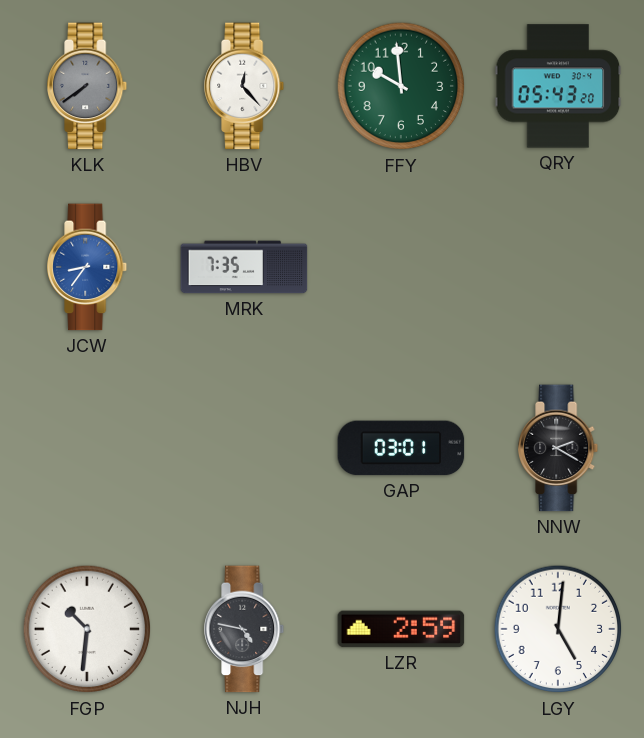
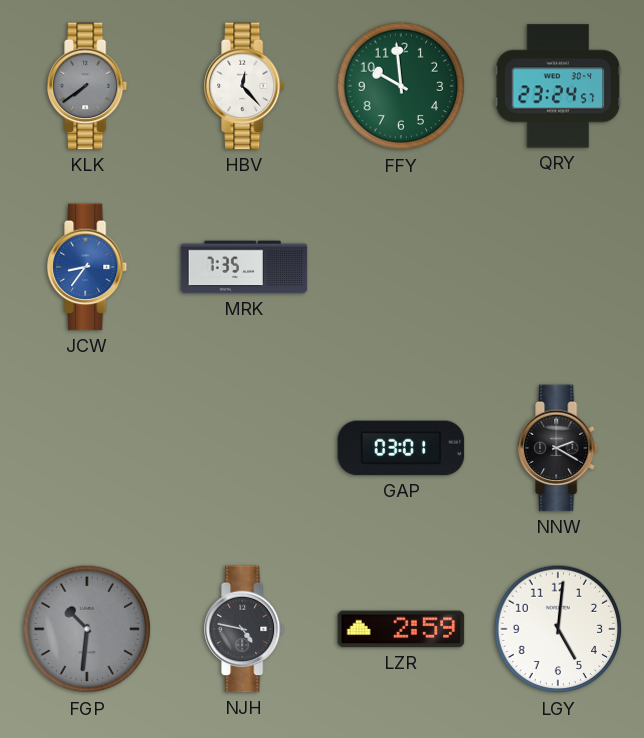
QRY: 05:43 -> 23:24
FGP dial: white -> grey
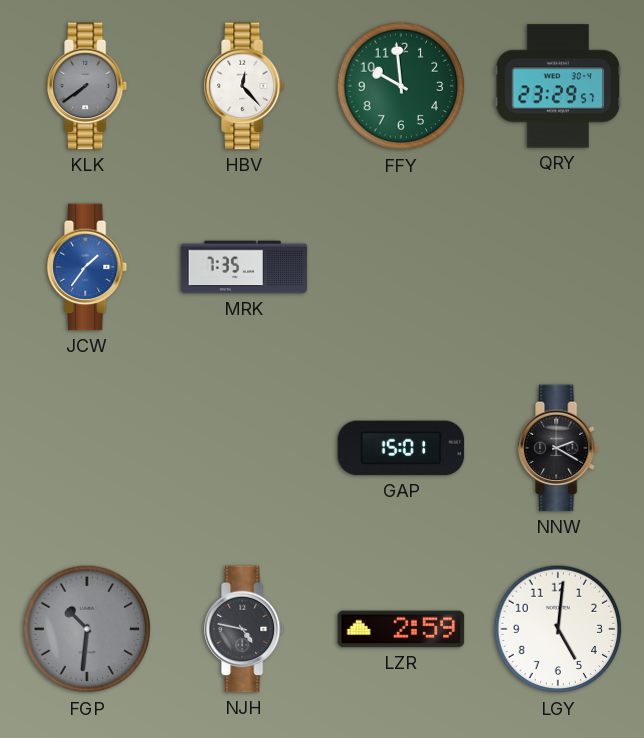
QRY: 23:24 -> 23:29
JCW: 8:36 -> 1:36
GAP: 03:01 -> 15:01
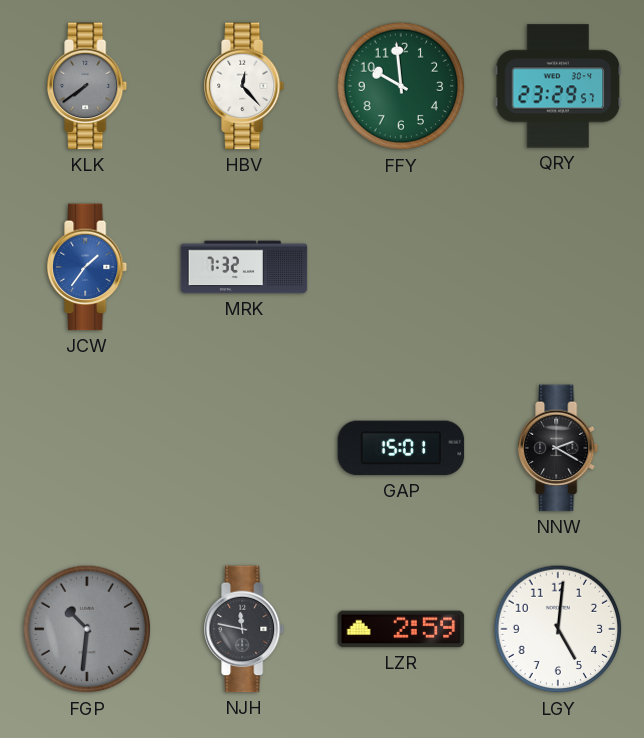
MRK: 7:35 -> 7:32
NJH: 4:47 -> 11:47
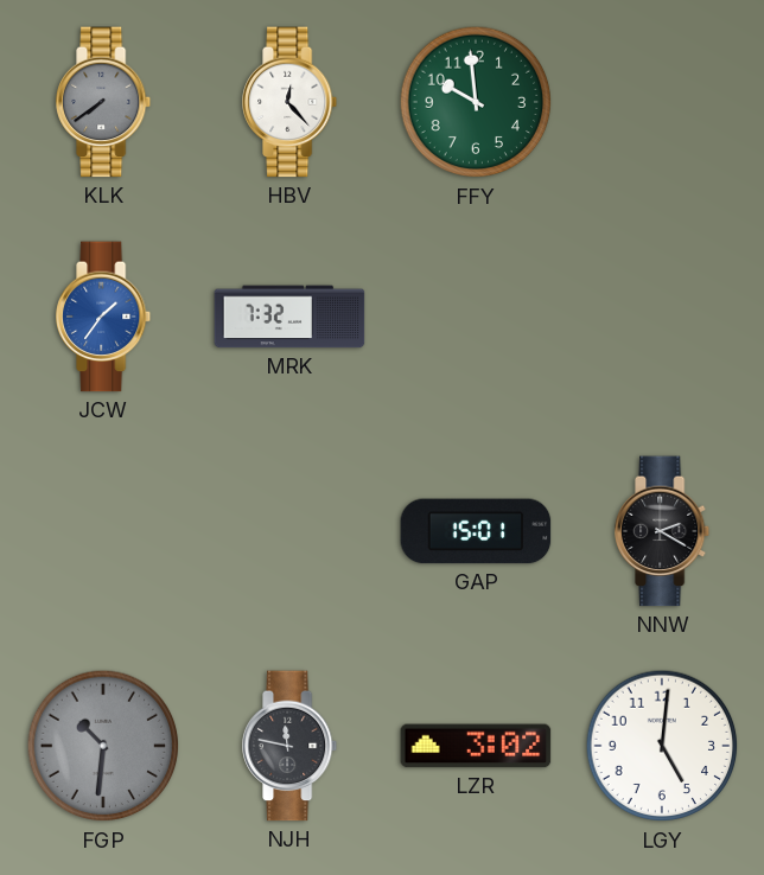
QRY: 23:29 -> none
LZR: 2:59 -> 3:02
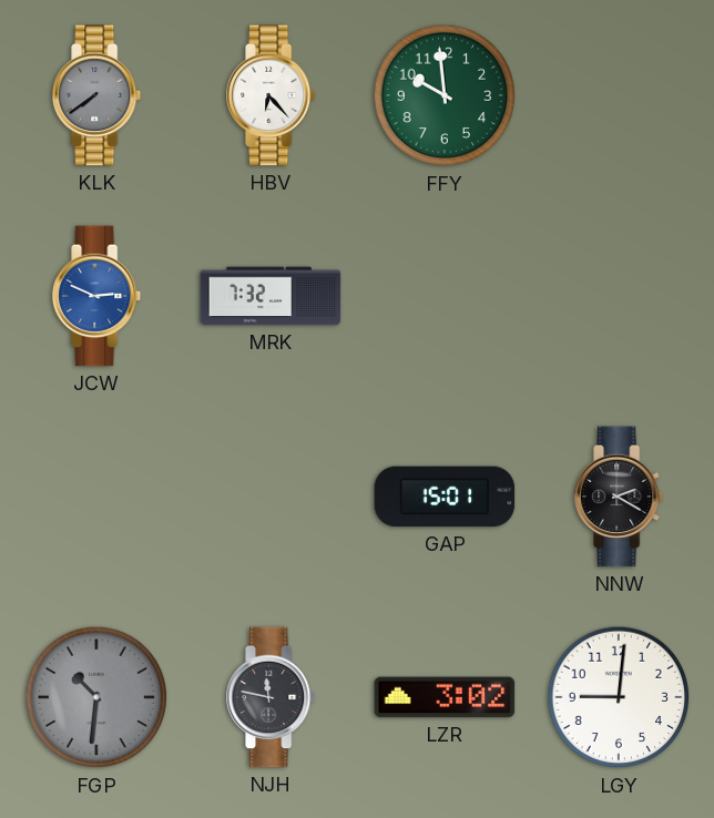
HBV: 12:23 -> 6:23
JCW: 1:36 -> 2:49
LGY: 5:01 -> 9:01
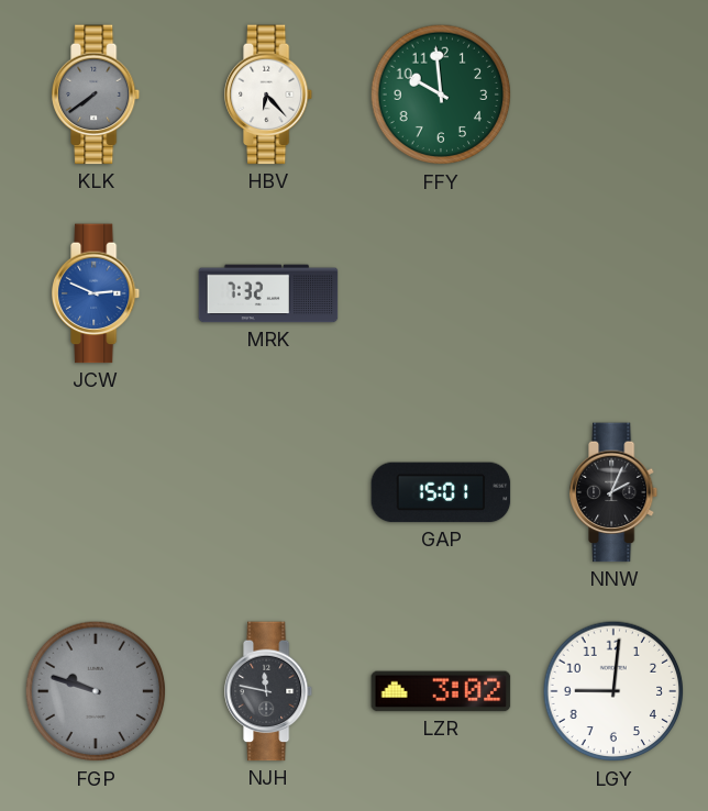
NNW: 2:20 -> 2:04
FGP: 10:31 -> 9:48
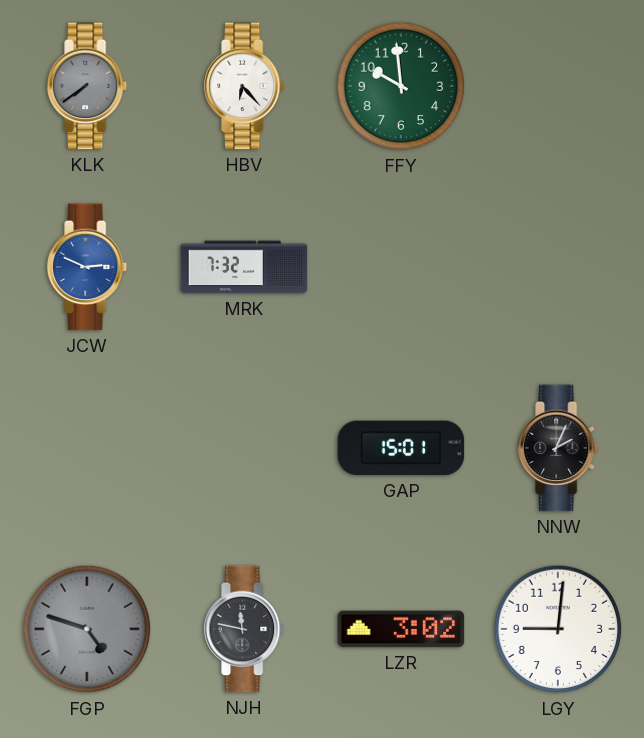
FGP: 9:48 -> 4:48
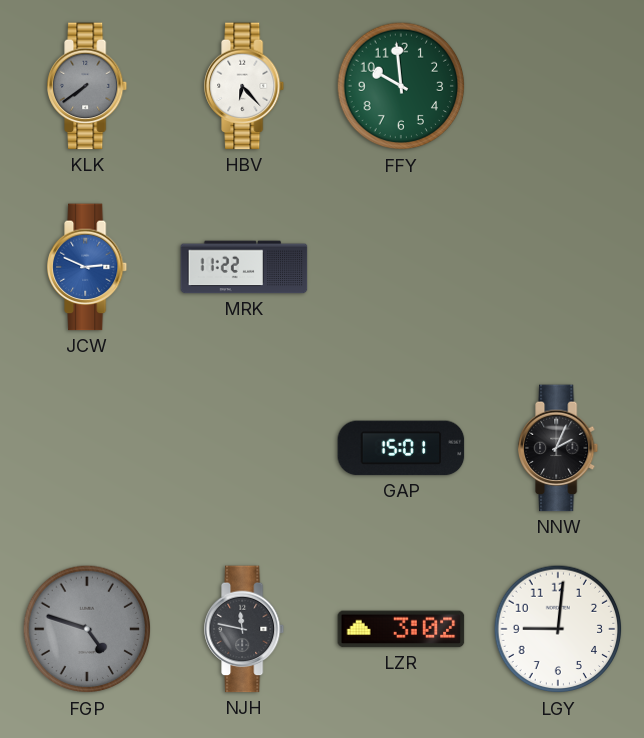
MRK: 7:32 -> 11:22
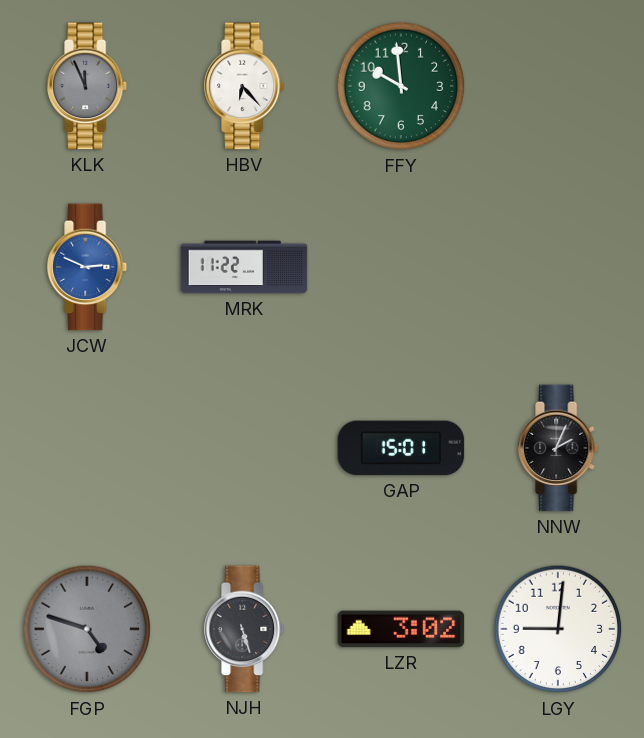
KLK: 7:39 -> 11:56
NJH: 11:47 -> 5:27
